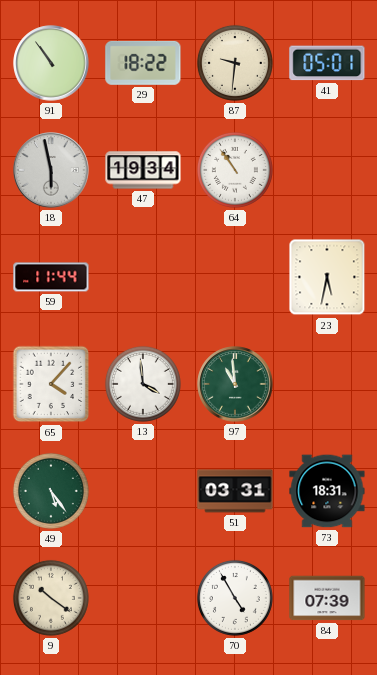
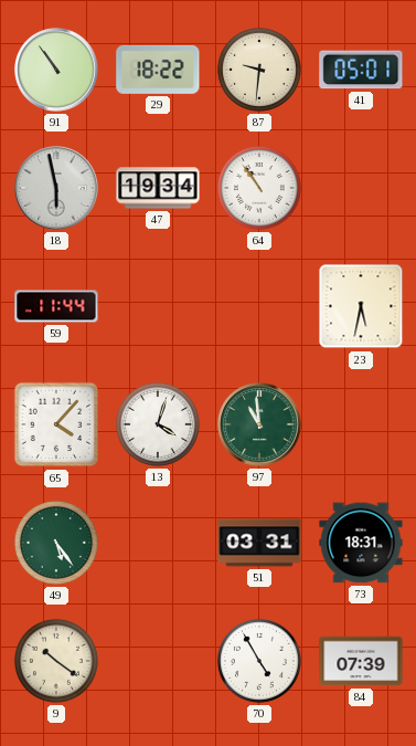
13: 3:59 -> 4:03
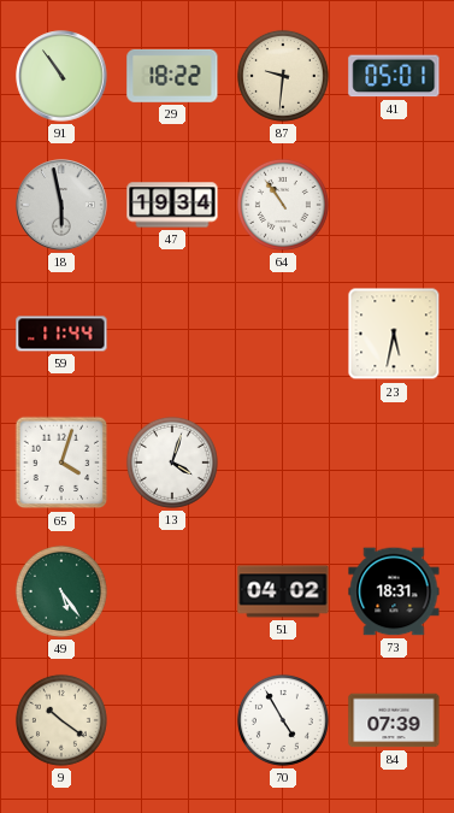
65: 4:07 -> 4:03
97: 10:59 -> none
51: 03:31 -> 04:02
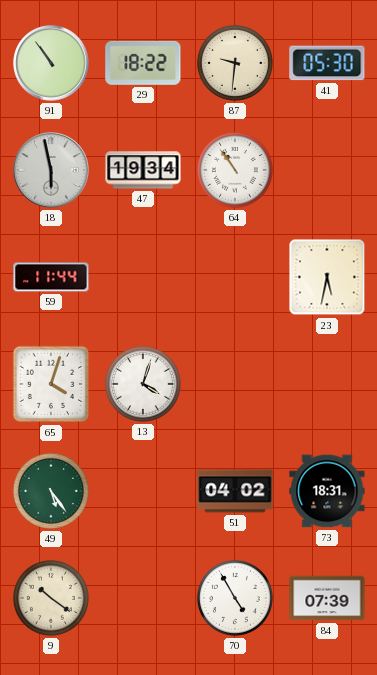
41: 05:01 -> 05:30
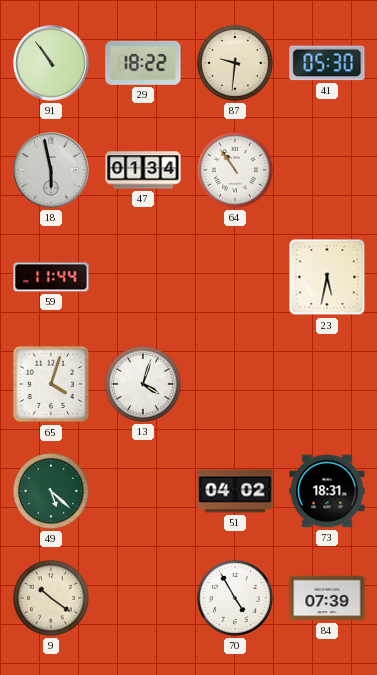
47: 19:34 -> 01:34
49: 5:24 -> 5:22
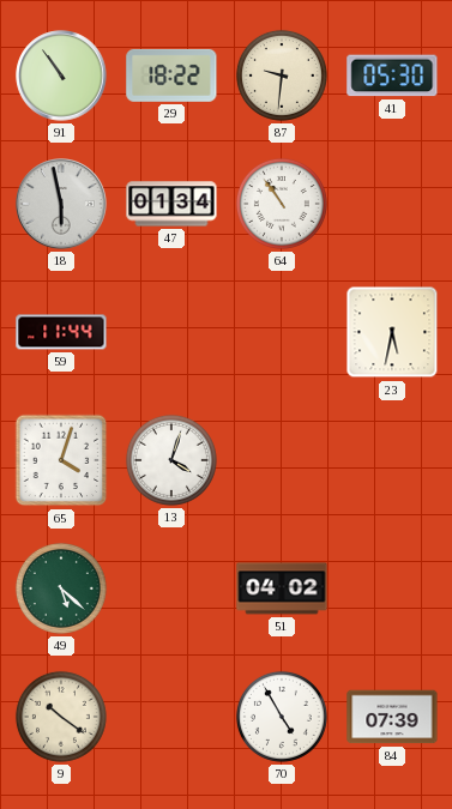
73: 18:31 -> none
